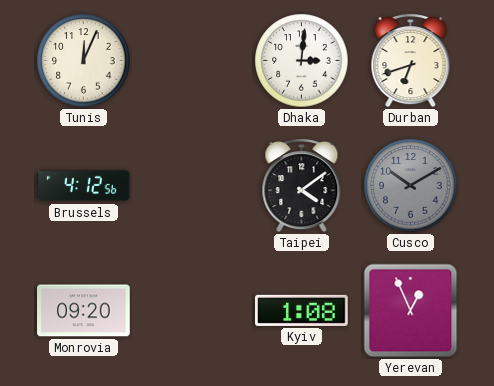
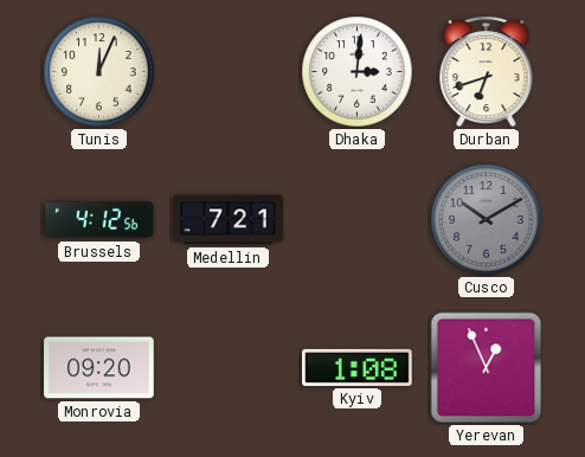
Medellin: none -> 7:21
Taipei: 4:09 -> none
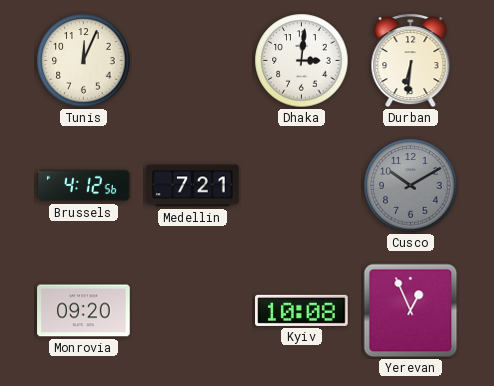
Durban: 6:42 -> 6:31
Kyiv: 1:08 -> 10:08
